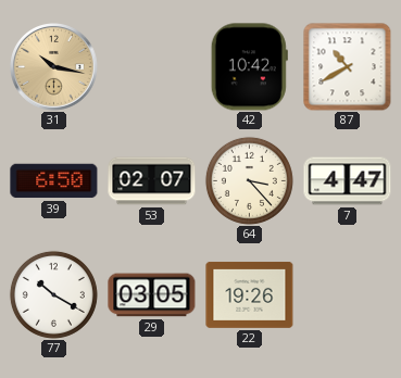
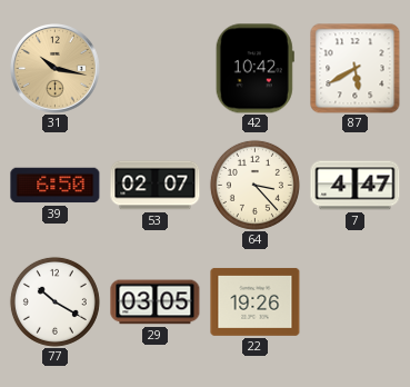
87: 10:40 -> 5:40
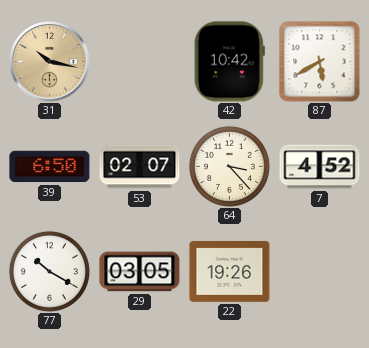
7: 4:47 -> 4:52
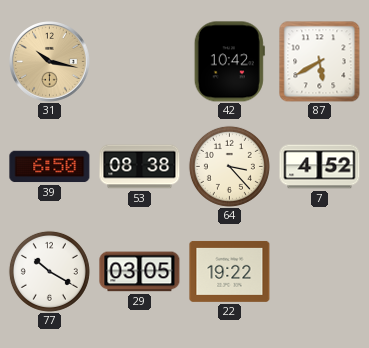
53: 02:07 -> 08:38
22: 19:26 -> 19:22
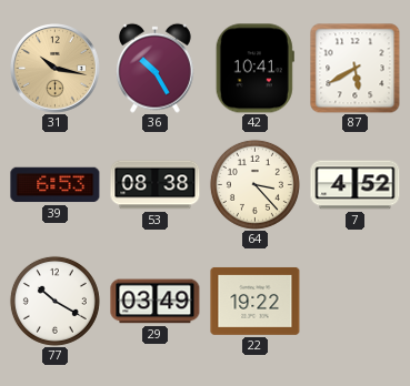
36: none -> 10:25
42: 10:42 -> 10:41
39: 6:50 -> 6:53
29: 03:05 -> 03:49
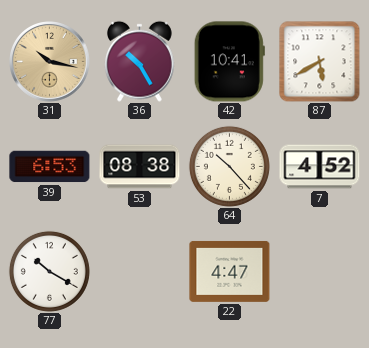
64: 3:23 -> 10:23
29: 03:49 -> none
22: 19:22 -> 4:47
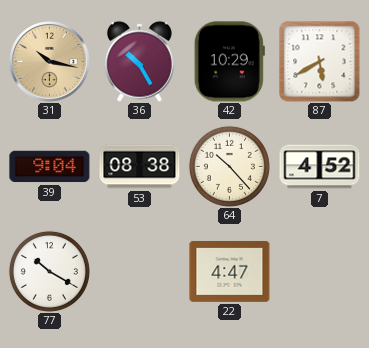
42: 10:41 -> 10:29
39: 6:53 -> 9:04
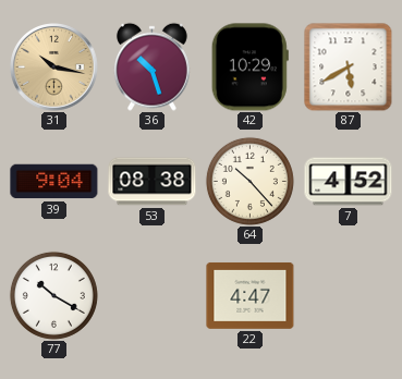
36: 10:25 -> 10:27
